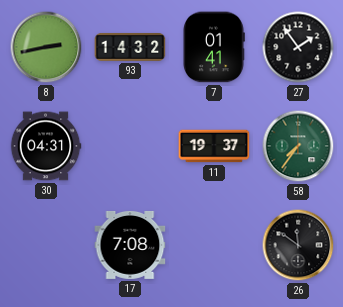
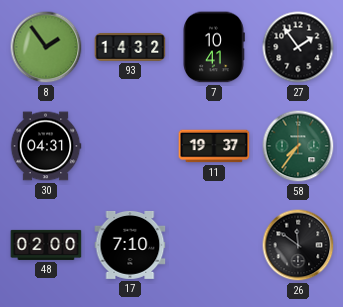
8: 2:43 -> 1:54
7: 01:41 -> 10:41
48: none -> 02:00
17: 7:08 -> 7:10
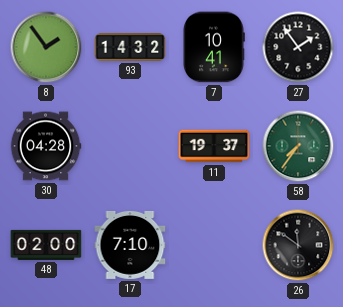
30: 04:31 -> 04:28
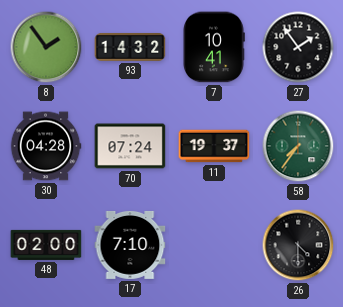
70: none -> 07:24
26: 11:51 -> 4:30
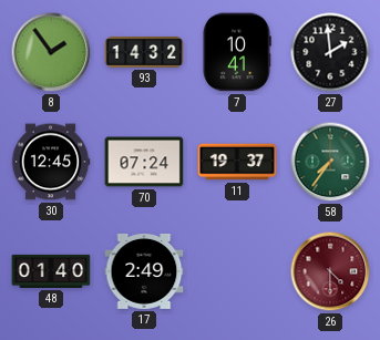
27: 1:54 -> 1:59
30: 04:28 -> 12:45
48: 02:00 -> 01:40
17: 7:10 -> 2:49
26 dial: black -> burgundy
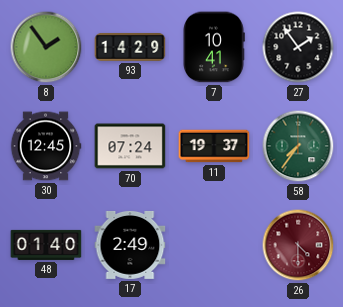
93: 14:32 -> 14:29
27: 1:59 -> 1:54
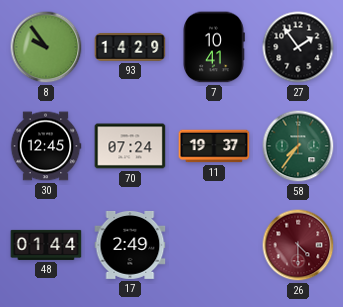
8: 1:54 -> 9:54
48: 01:40 -> 01:44
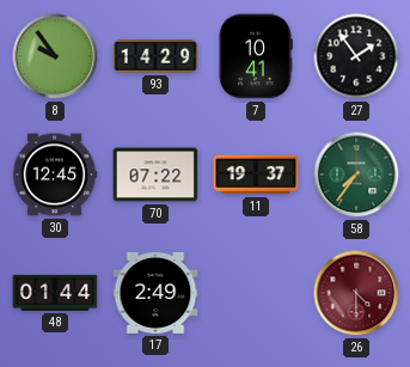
70: 07:24 -> 07:22
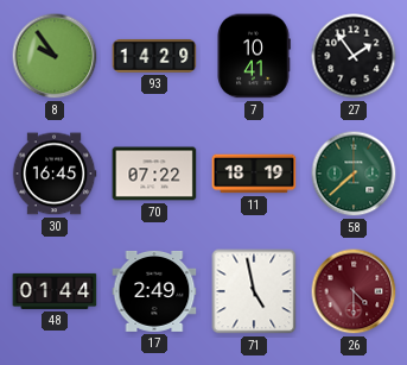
30: 12:45 -> 16:45
11: 19:37 -> 18:19
58: 7:36 -> 7:38
71: none -> 4:58
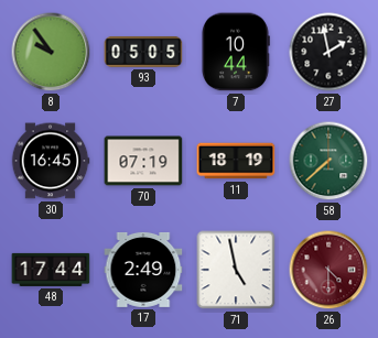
93: 14:29 -> 05:05
7: 10:41 -> 10:44
27: 1:54 -> 1:58
70: 07:22 -> 07:19
48: 01:44 -> 17:44
